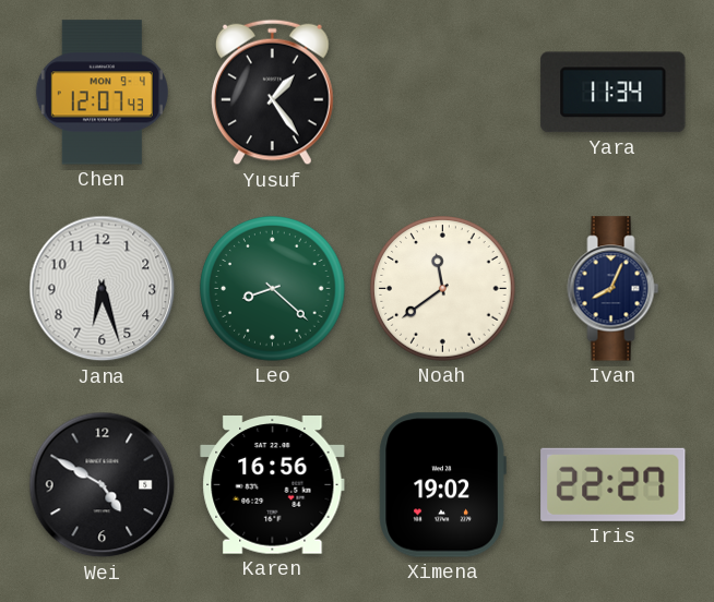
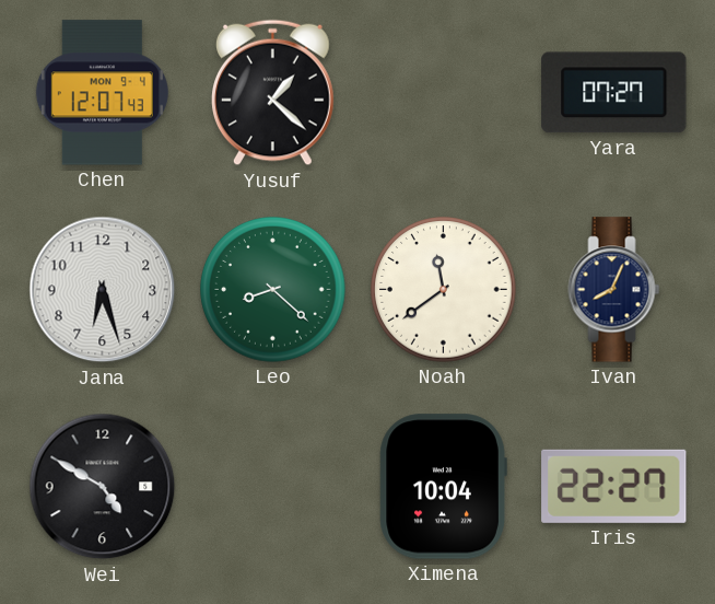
Yusuf: 1:24 -> 1:22
Yara: 11:34 -> 07:27
Karen: 16:56 -> none
Ximena: 19:02 -> 10:04
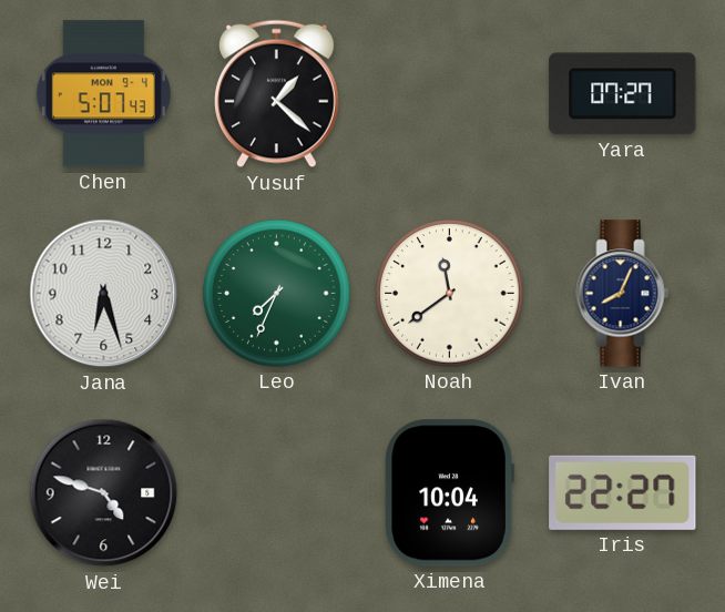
Chen: 12:07 -> 5:07
Leo: 8:22 -> 7:34
Wei: 4:50 -> 4:48
